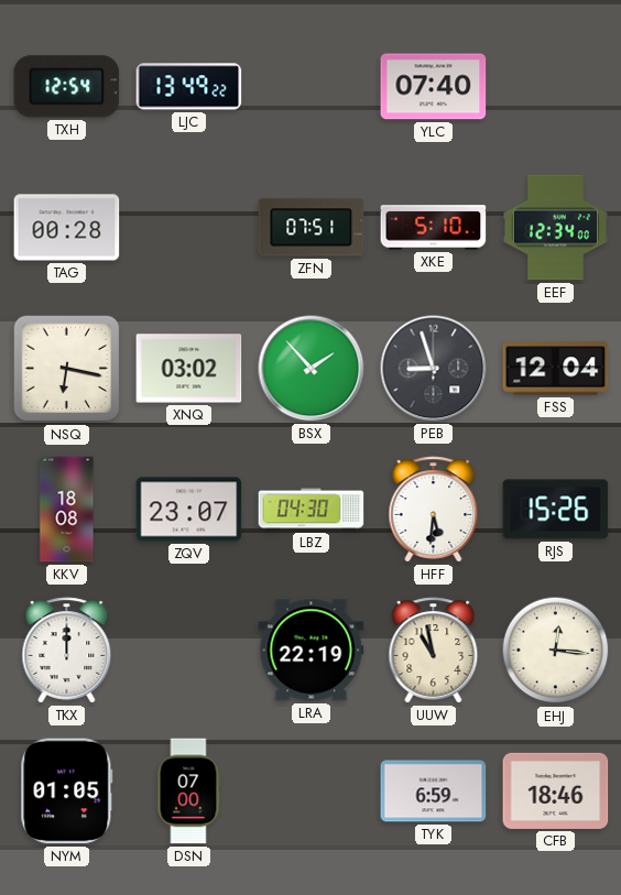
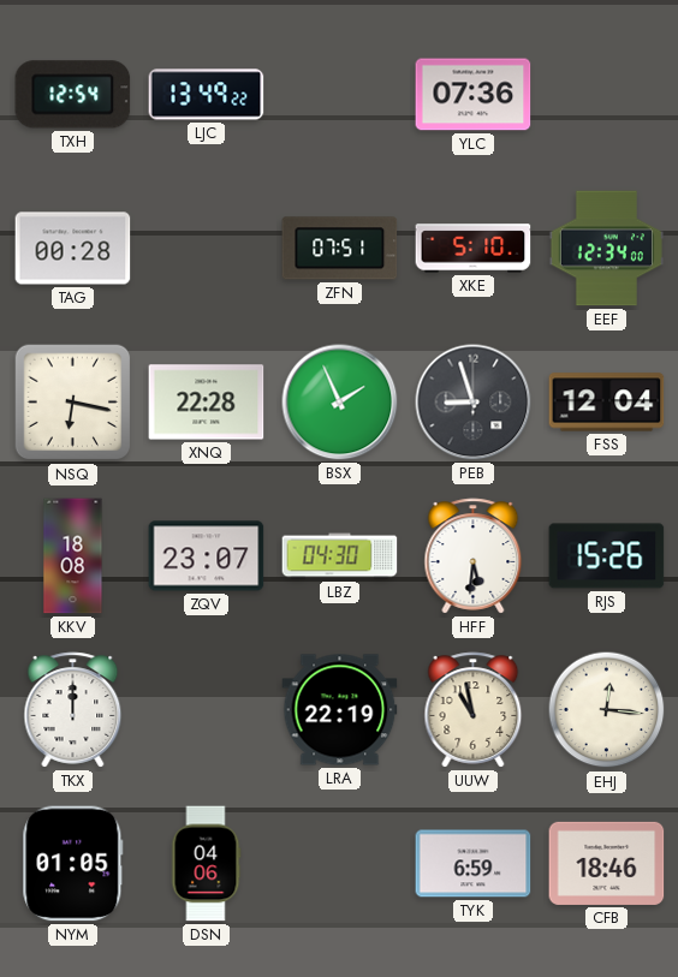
YLC: 07:40 -> 07:36
XNQ: 03:02 -> 22:28
BSX: 1:53 -> 1:56
DSN: 07:00 -> 04:06
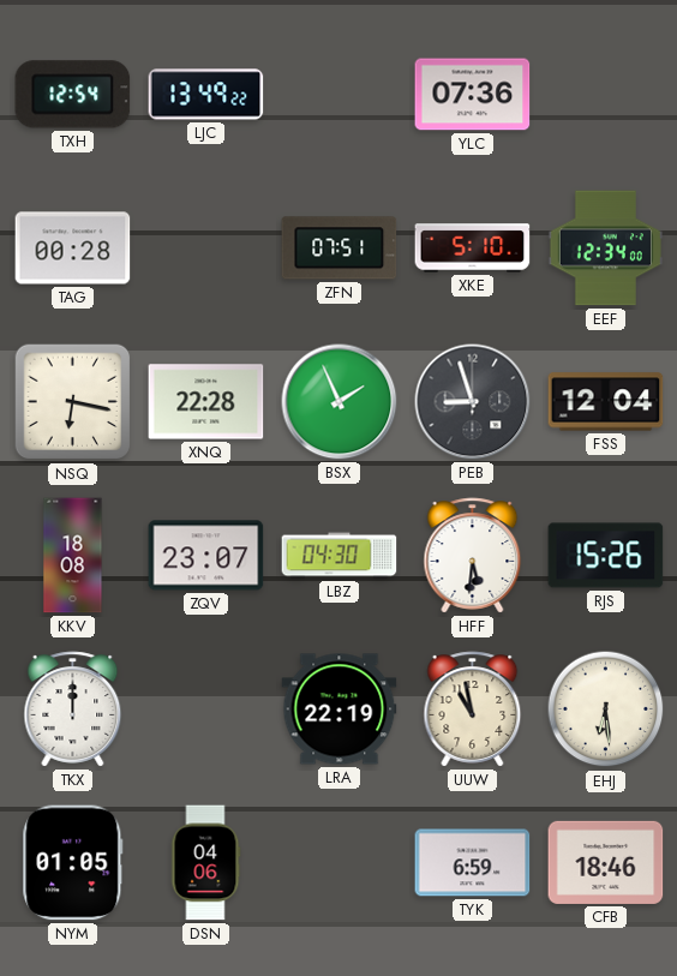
EHJ: 12:16 -> 6:29
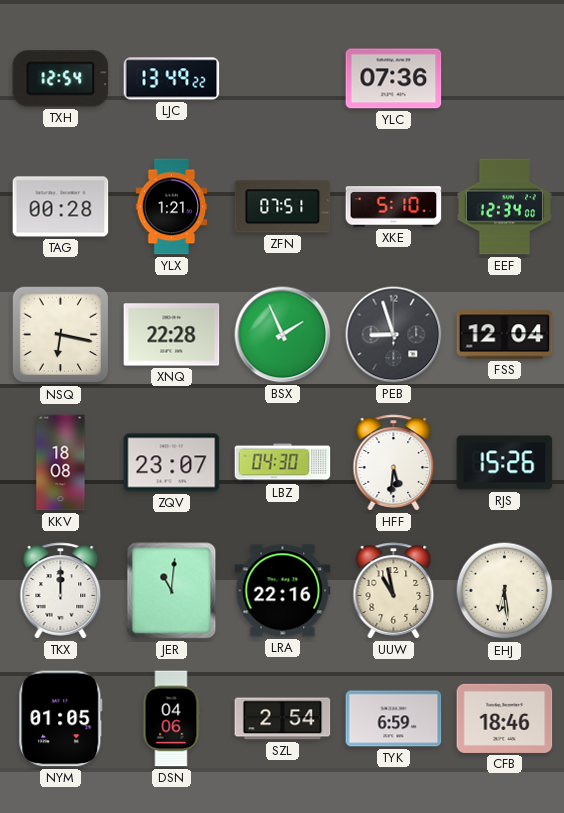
YLX: none -> 1:21
JER: none -> 11:01
LRA: 22:19 -> 22:16
SZL: none -> 2:54
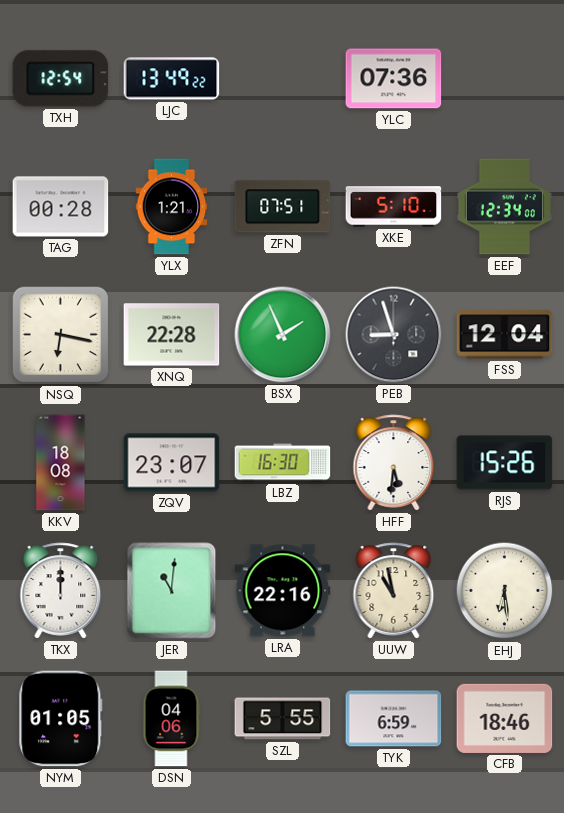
LBZ: 04:30 -> 16:30
SZL: 2:54 -> 5:55
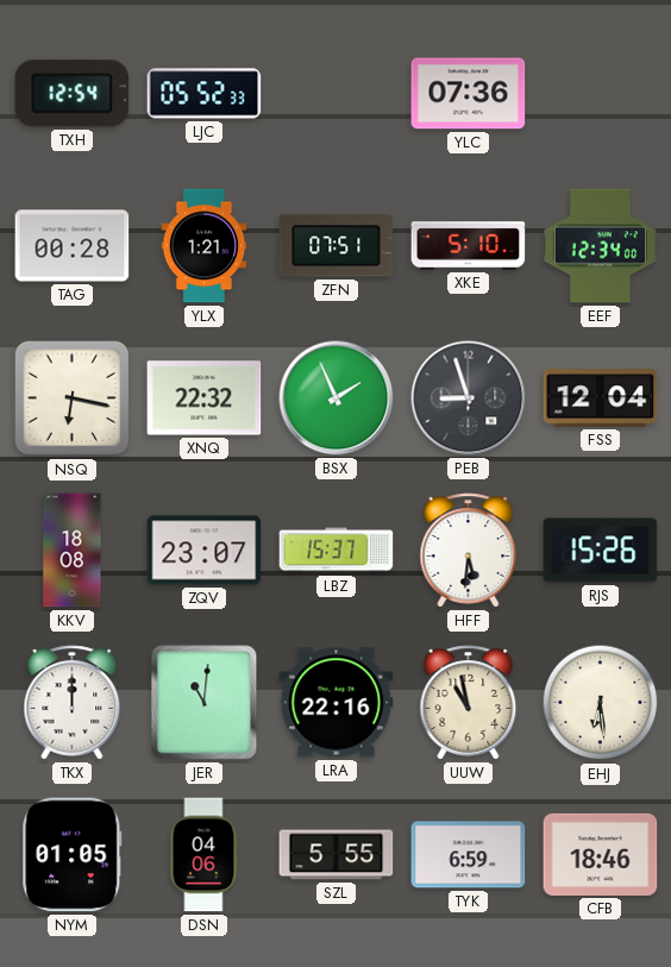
LJC: 13:49 -> 05:52
XNQ: 22:28 -> 22:32
LBZ: 16:30 -> 15:37
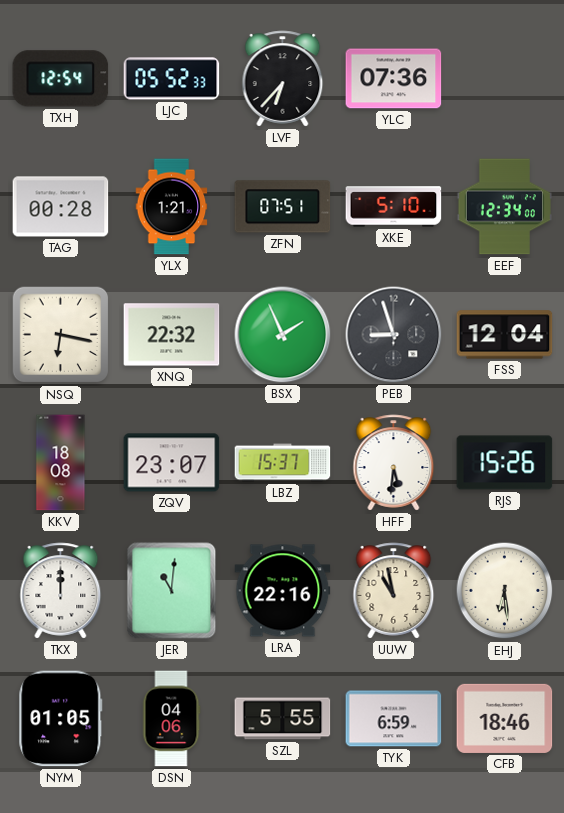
LVF: none -> 6:37
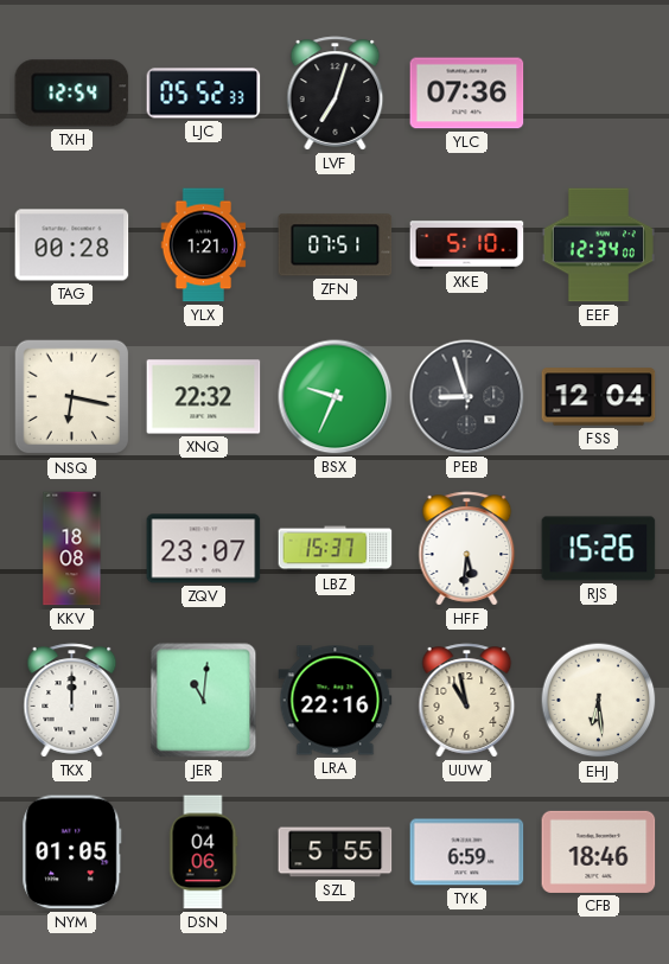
LVF: 6:37 -> 7:03
BSX: 1:56 -> 9:34
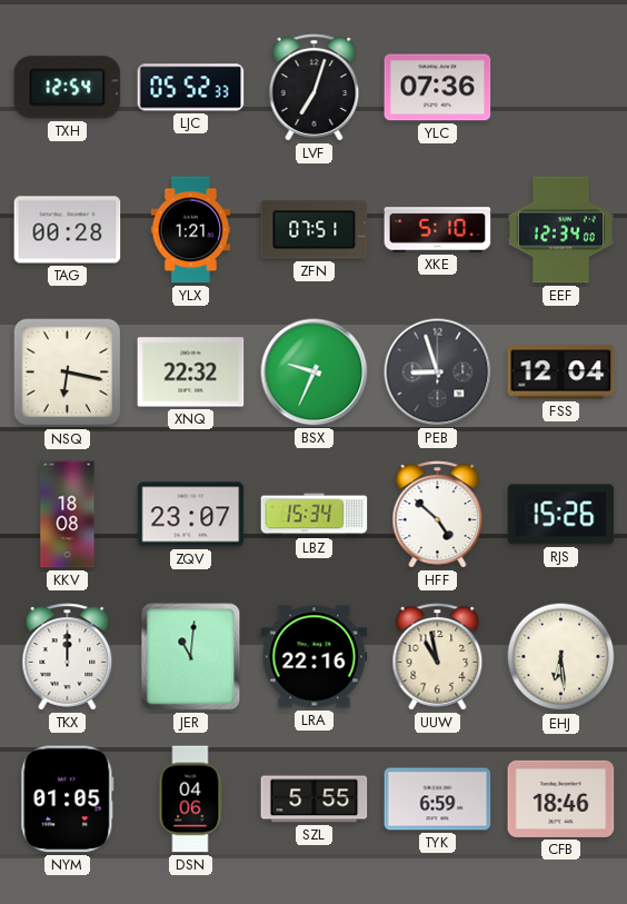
LBZ: 15:37 -> 15:34
HFF: 5:31 -> 4:52
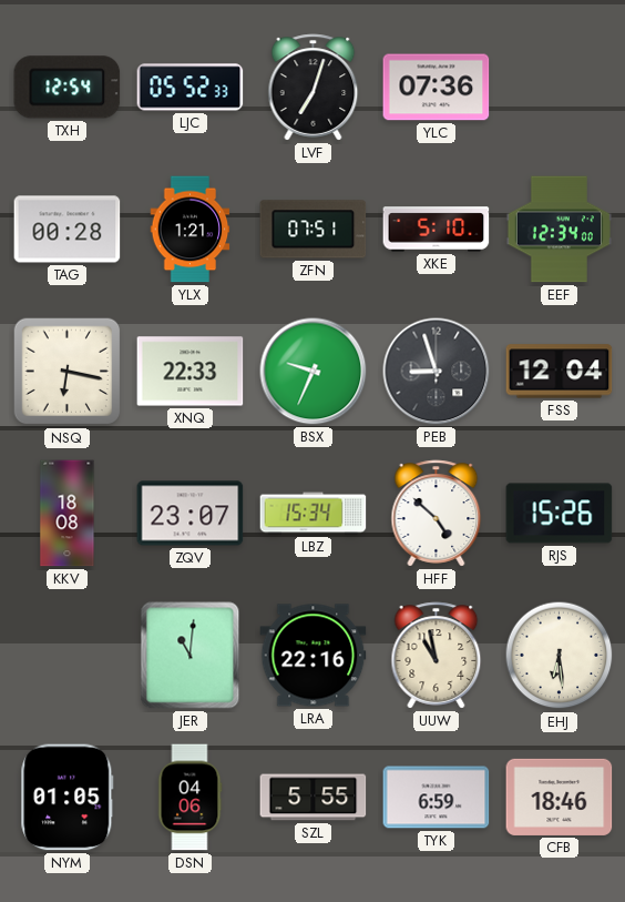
XNQ: 22:32 -> 22:33
TKX: 12:00 -> none
